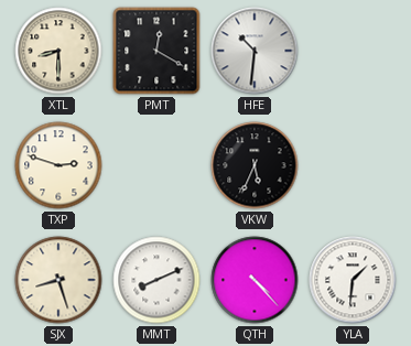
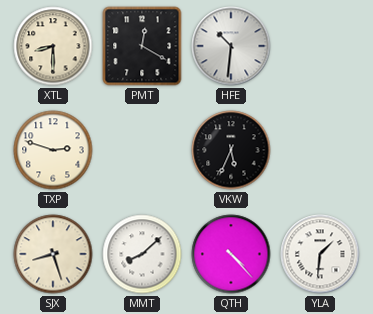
MMT: 8:11 -> 8:08
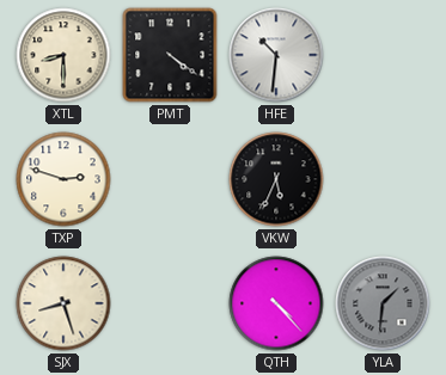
PMT: 12:20 -> 4:21
MMT: 8:08 -> none
YLA dial: white -> grey
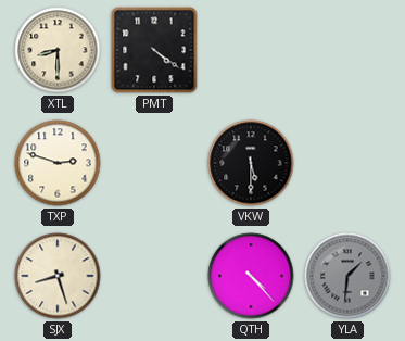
HFE: 10:31 -> none
VKW: 5:34 -> 5:30
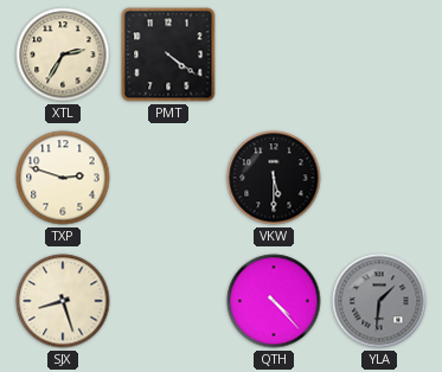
XTL: 8:30 -> 2:35
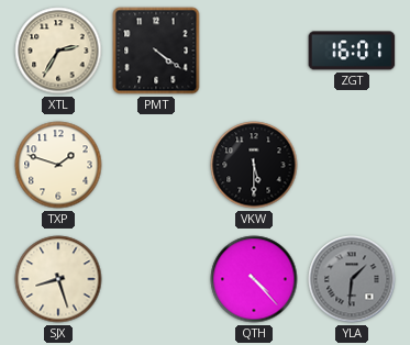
ZGT: none -> 16:01
TXP: 2:48 -> 1:48
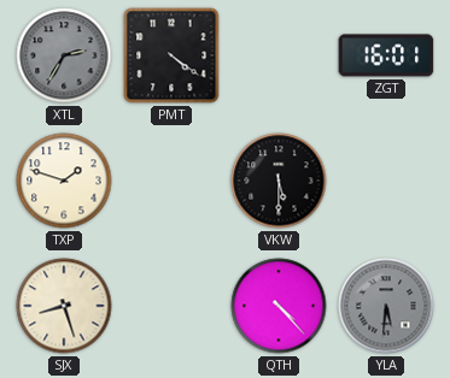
XTL dial: cream -> grey
YLA: 1:31 -> 5:31
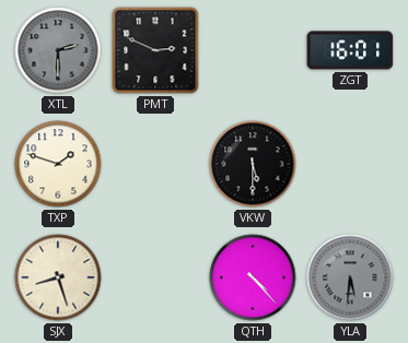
XTL: 2:35 -> 2:30
PMT: 4:21 -> 2:49
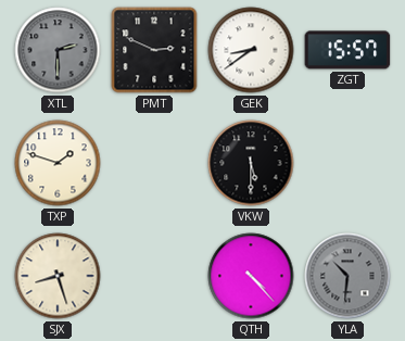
GEK: none -> 8:39
ZGT: 16:01 -> 15:57
YLA: 5:31 -> 10:31
